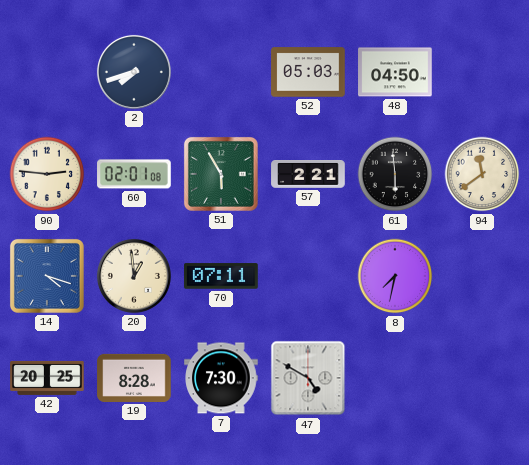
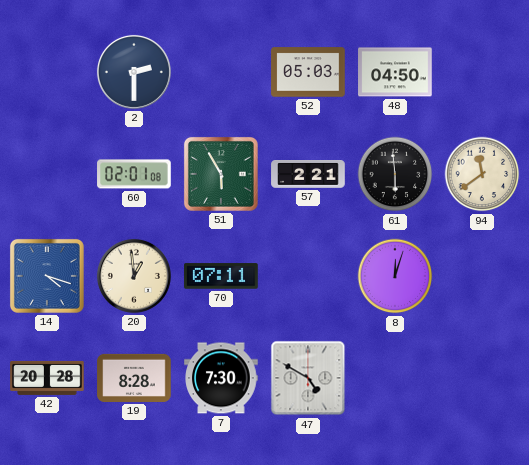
2: 7:42 -> 2:30
90: 2:46 -> none
8: 7:32 -> 12:03
42: 20:25 -> 20:28
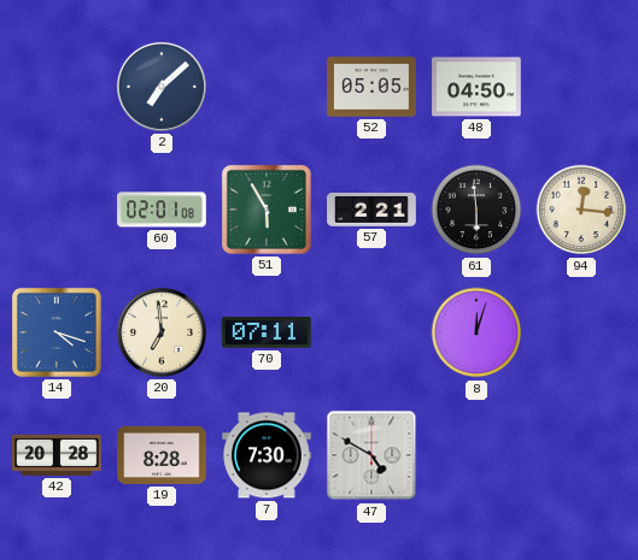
2: 2:30 -> 7:08
52: 05:03 -> 05:05
94: 11:39 -> 12:16
20: 12:59 -> 6:59
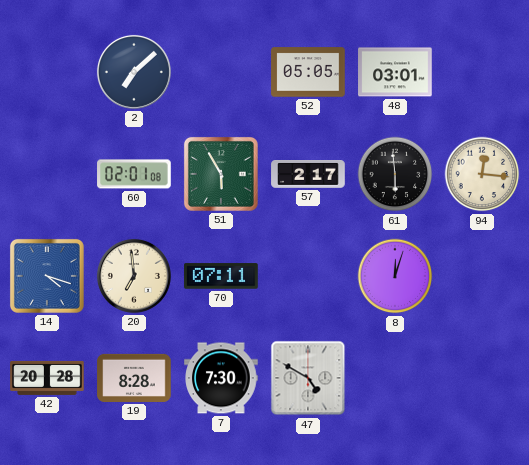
48: 04:50 -> 03:01
57: 2:21 -> 2:17
